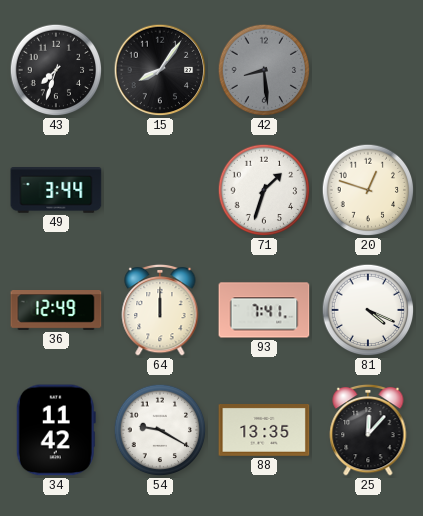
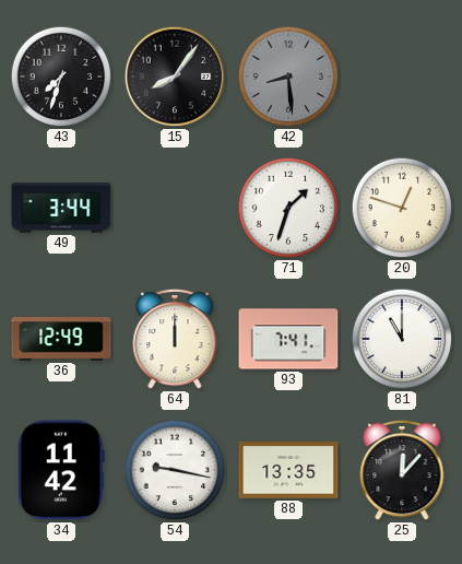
81: 4:19 -> 11:00
54: 9:20 -> 9:17
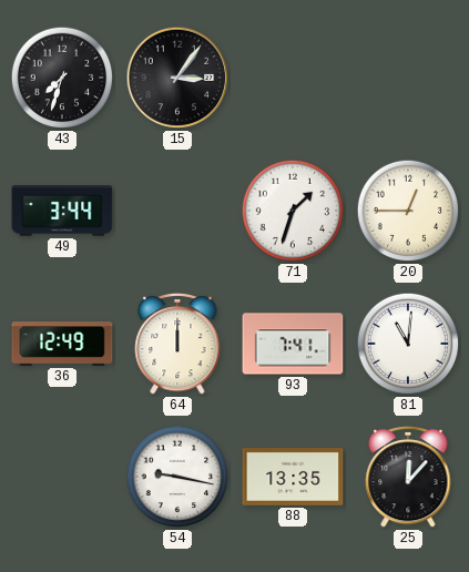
15: 8:06 -> 3:06
42: 8:29 -> none
20: 12:48 -> 12:45
81: 11:00 -> 11:01
34: 11:42 -> none
